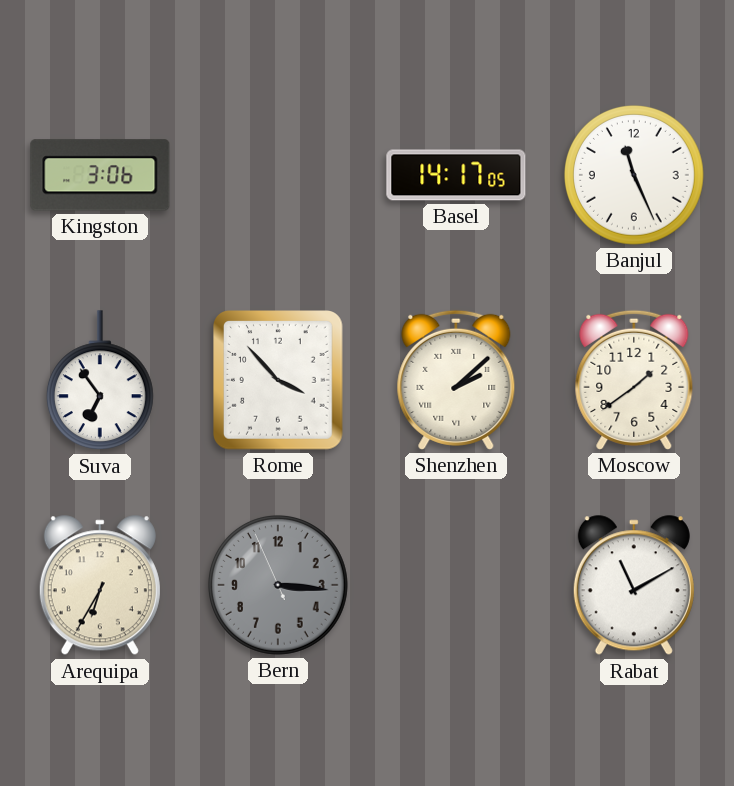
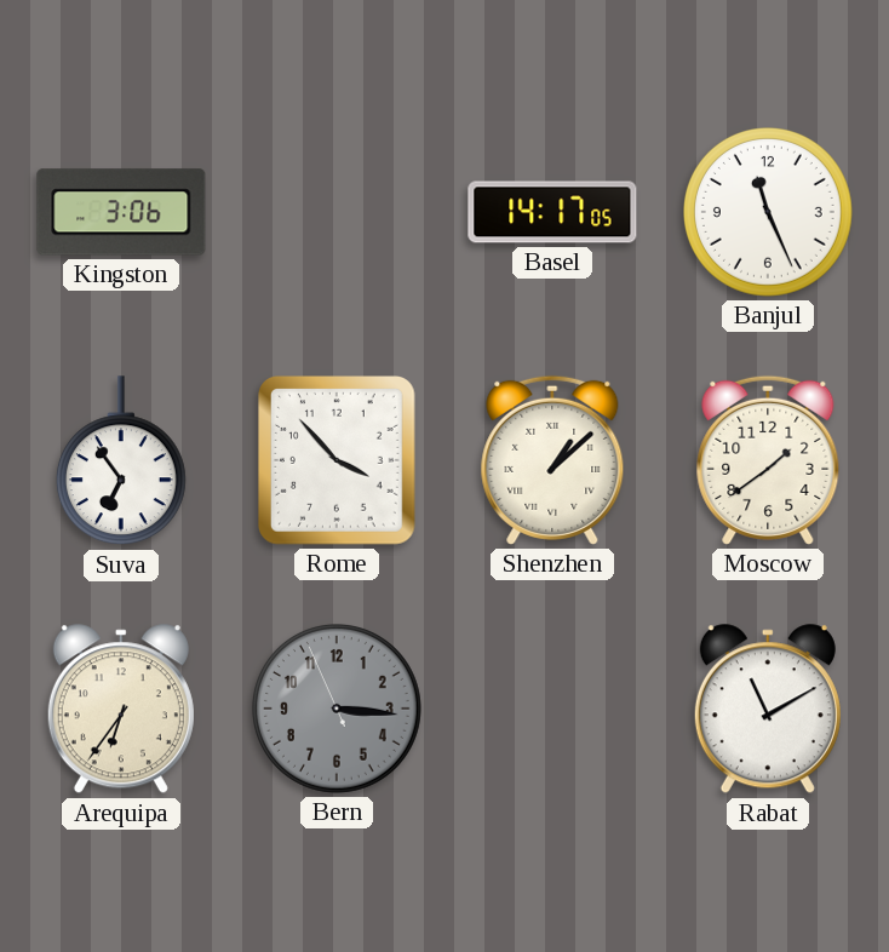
Shenzhen: 2:08 -> 1:08
Arequipa: 6:35 -> 6:36
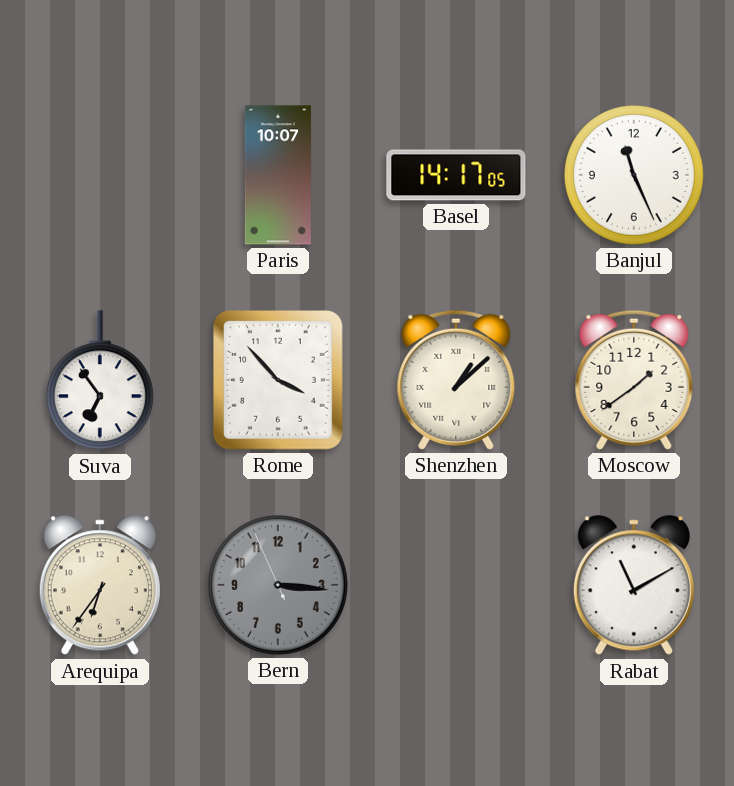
Kingston: 3:06 -> none
Paris: none -> 10:07
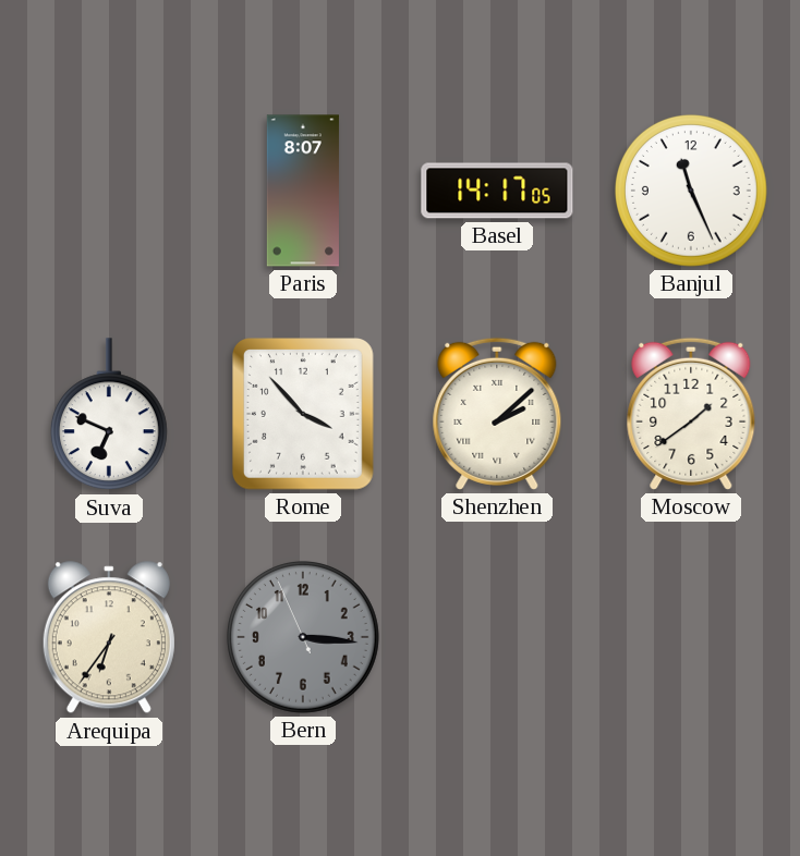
Paris: 10:07 -> 8:07
Suva: 6:54 -> 6:49
Shenzhen: 1:08 -> 2:08
Rabat: 11:10 -> none
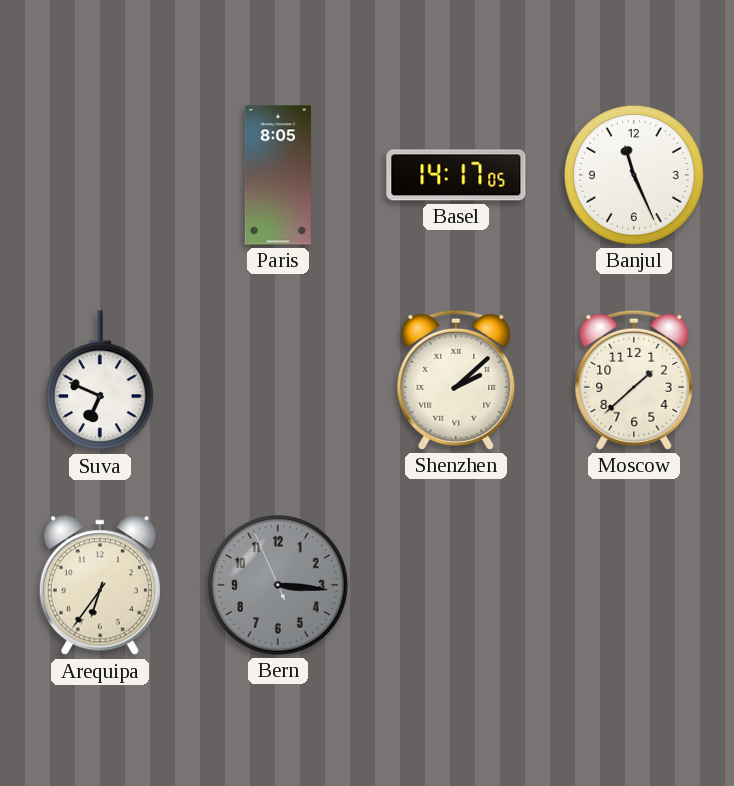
Paris: 8:07 -> 8:05
Rome: 3:53 -> none
Moscow: 1:39 -> 1:38
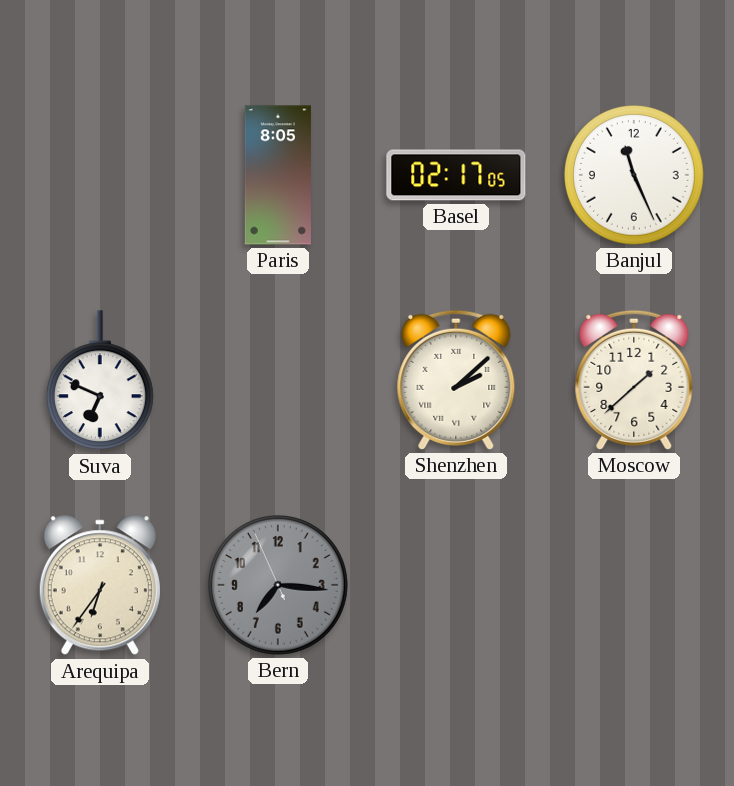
Basel: 14:17 -> 02:17
Bern: 3:15 -> 7:15
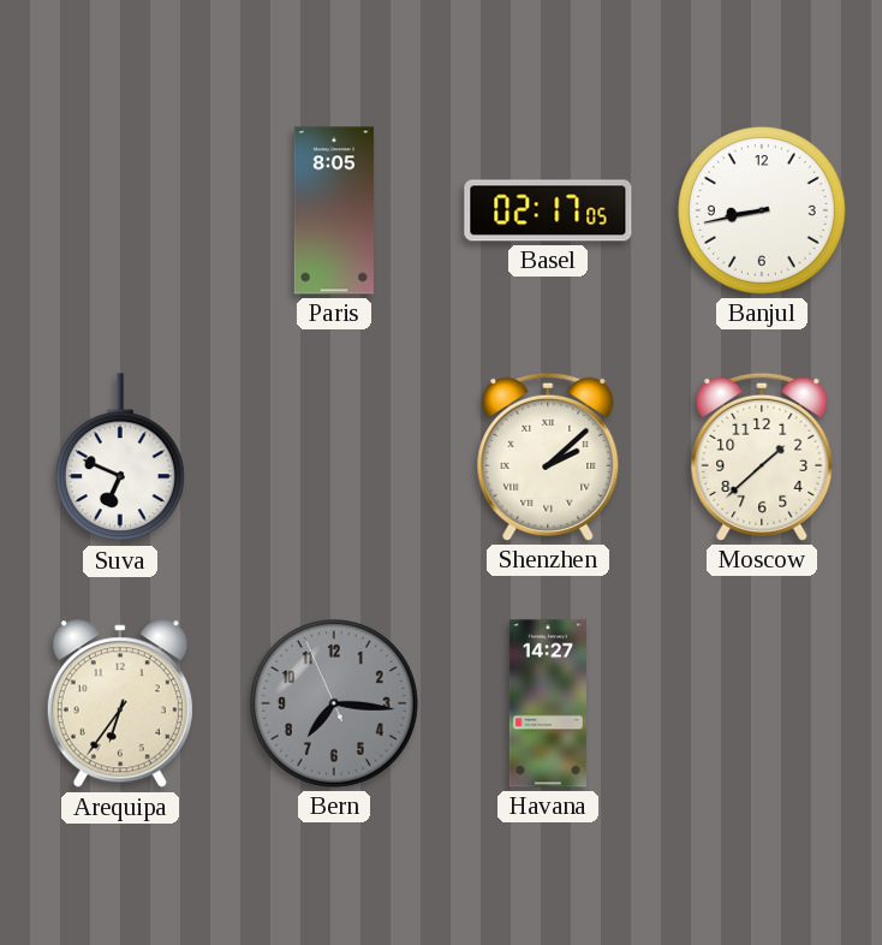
Banjul: 11:26 -> 8:43
Havana: none -> 14:27
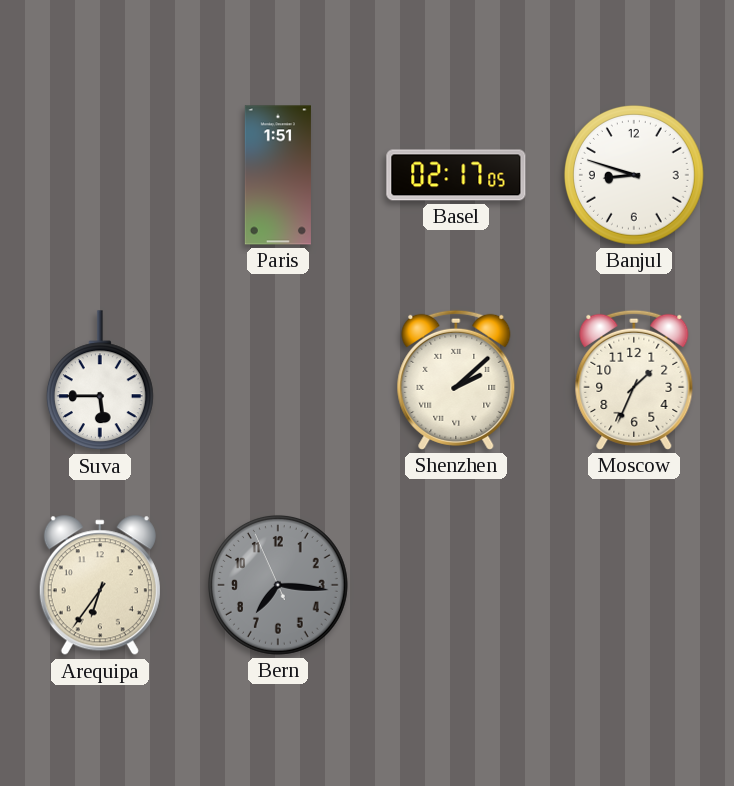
Paris: 8:05 -> 1:51
Banjul: 8:43 -> 8:48
Suva: 6:49 -> 5:45
Moscow: 1:38 -> 1:34
Havana: 14:27 -> none
